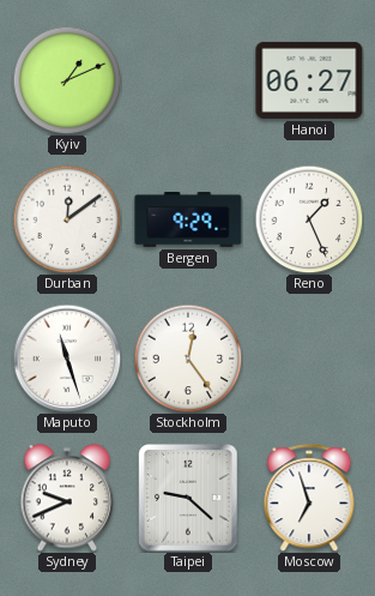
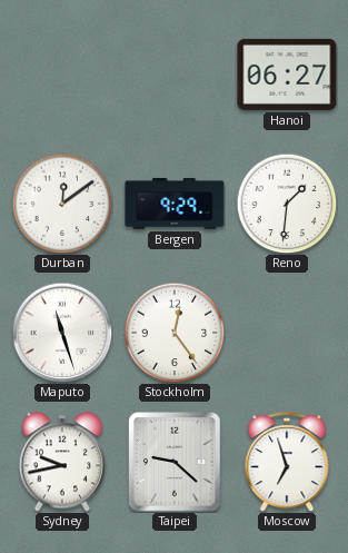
Kyiv: 1:11 -> none
Reno: 1:26 -> 1:31
Sydney: 9:41 -> 9:43
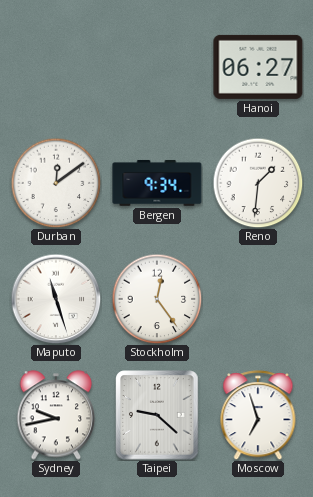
Bergen: 9:29 -> 9:34
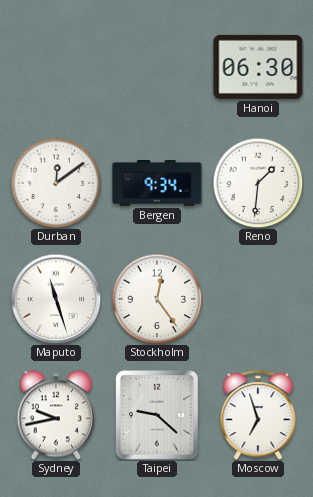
Hanoi: 06:27 -> 06:30
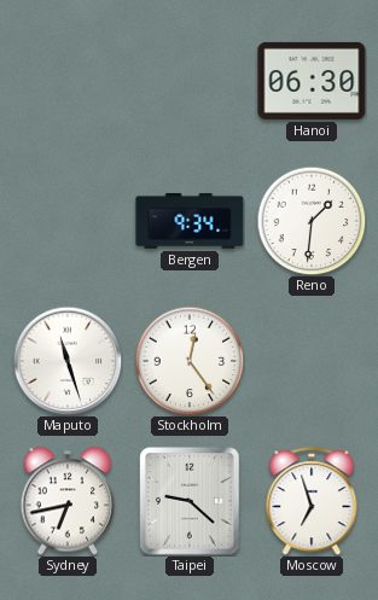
Durban: 12:09 -> none
Sydney: 9:43 -> 6:43
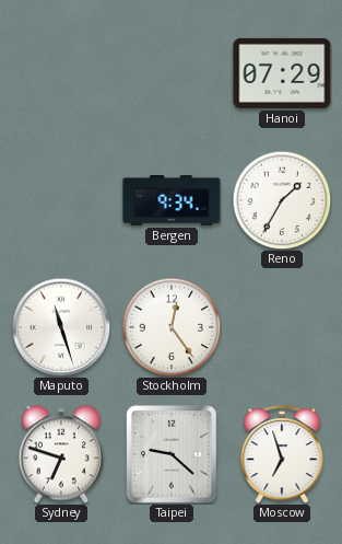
Hanoi: 06:30 -> 07:29
Reno: 1:31 -> 1:35
Sydney: 6:43 -> 6:48
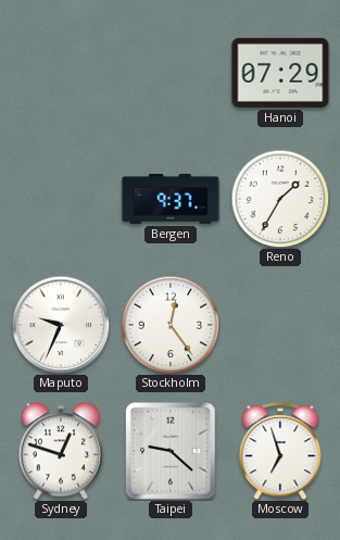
Bergen: 9:34 -> 9:37
Maputo: 11:27 -> 9:34
Sydney: 6:48 -> 12:48
